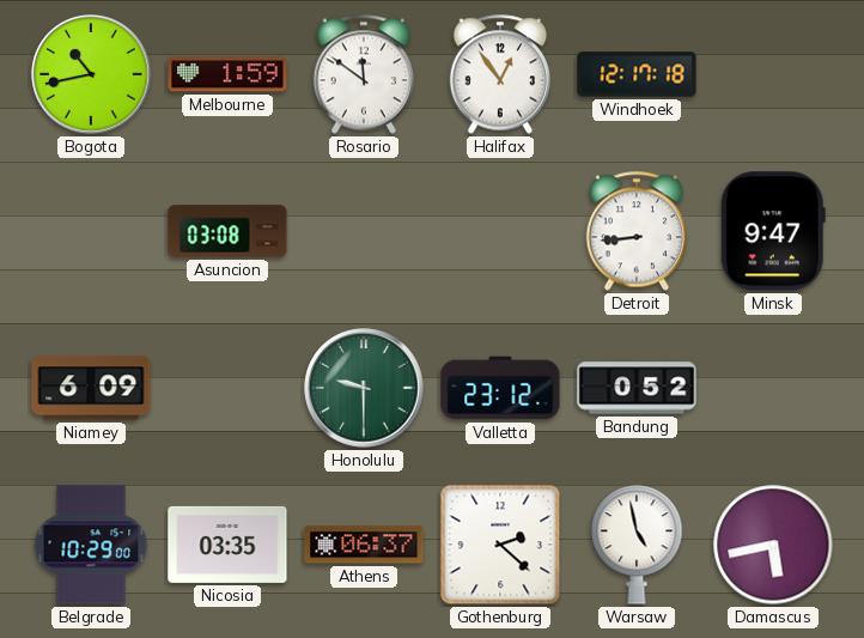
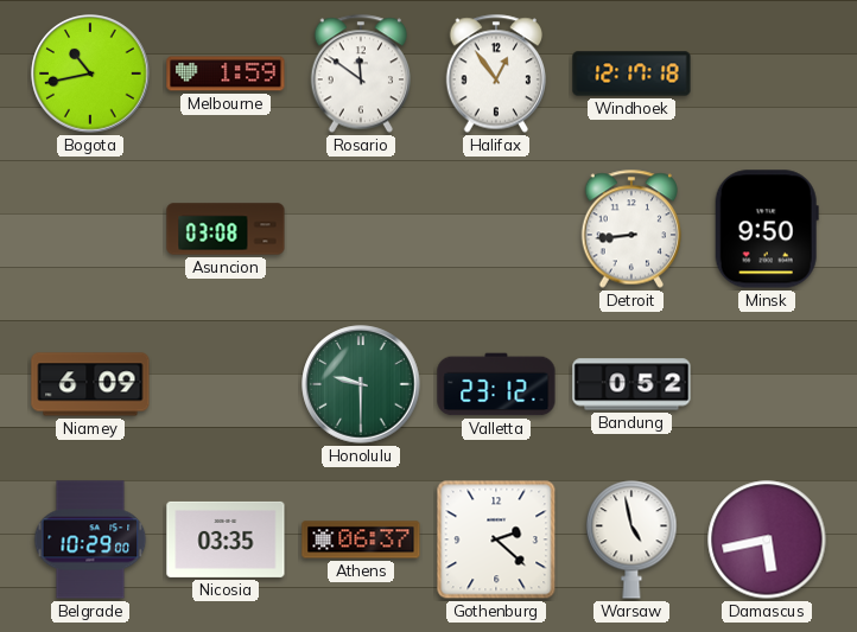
Minsk: 9:47 -> 9:50
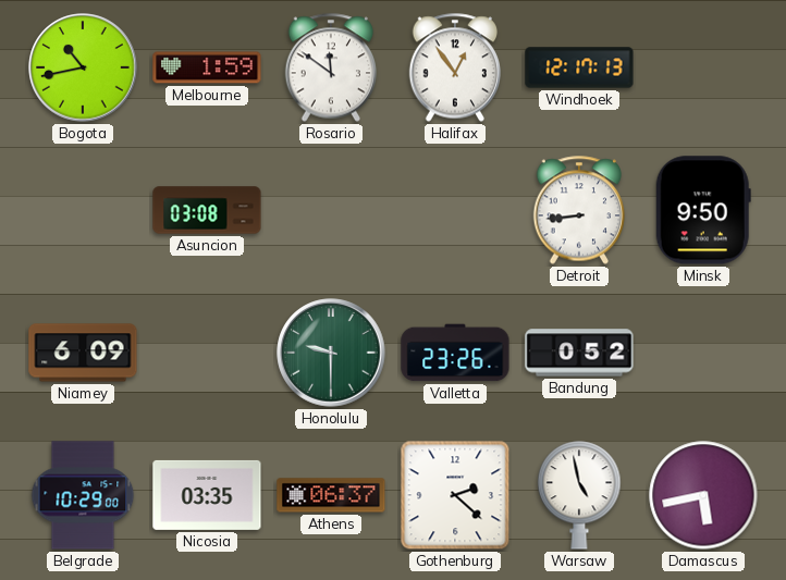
Windhoek: 12:17:18 -> 12:17:13
Valletta: 23:12 -> 23:26
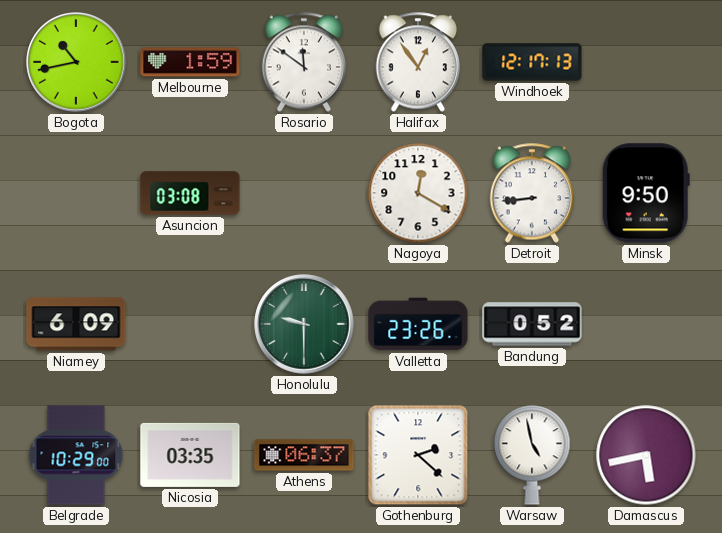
Nagoya: none -> 12:20
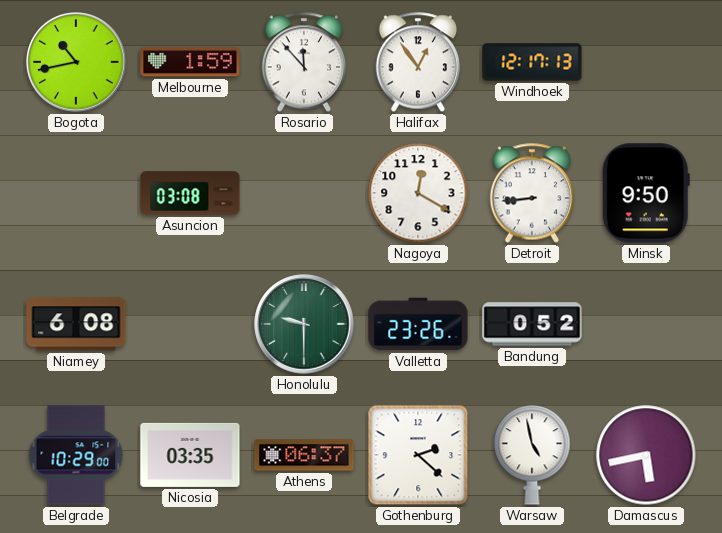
Rosario: 11:51 -> 11:53
Niamey: 6:09 -> 6:08
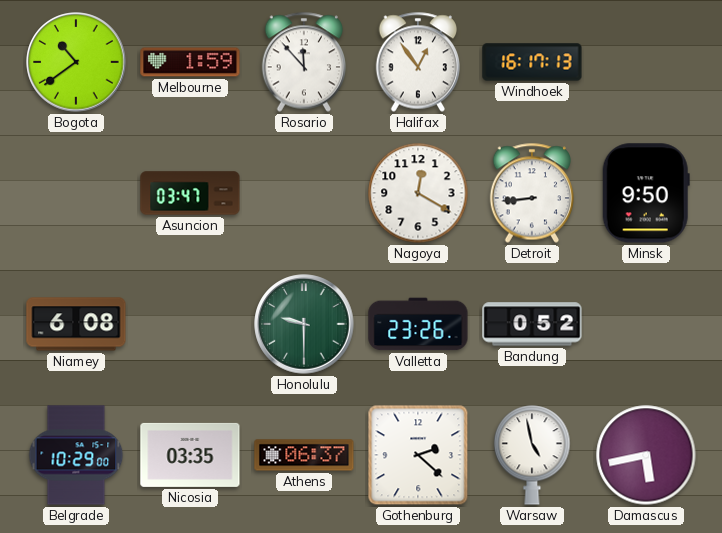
Bogota: 10:43 -> 10:39
Windhoek: 12:17 -> 16:17
Asuncion: 03:08 -> 03:47
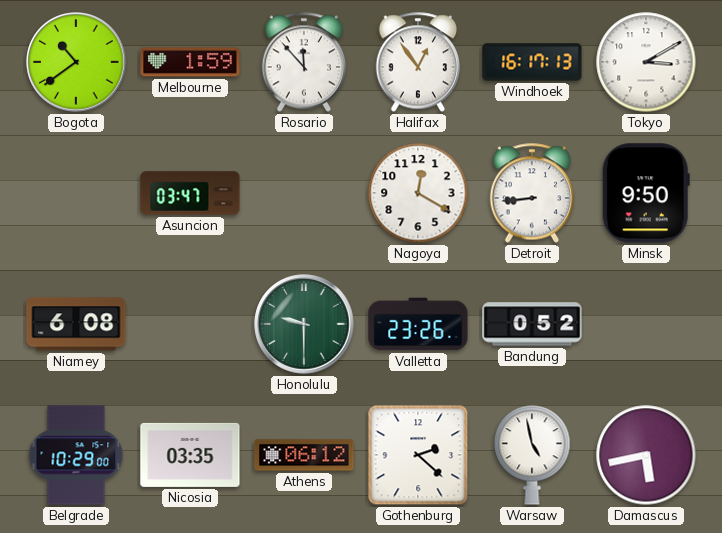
Tokyo: none -> 3:10
Athens: 06:37 -> 06:12
